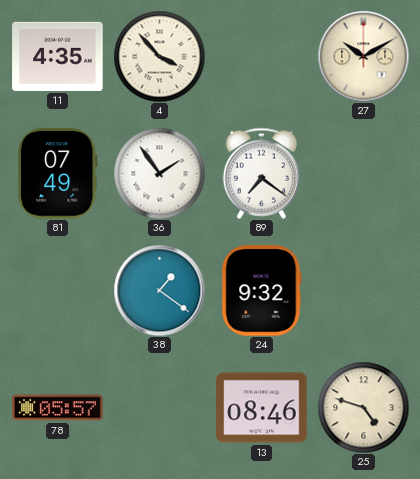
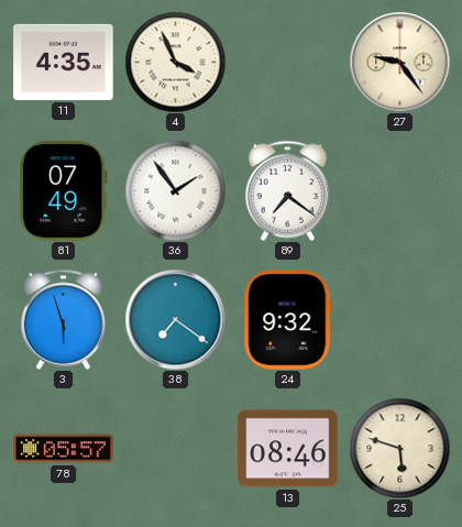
4: 3:53 -> 3:56
27: 10:10 -> 9:24
3: none -> 5:57
38: 1:21 -> 7:21
25: 4:48 -> 5:48
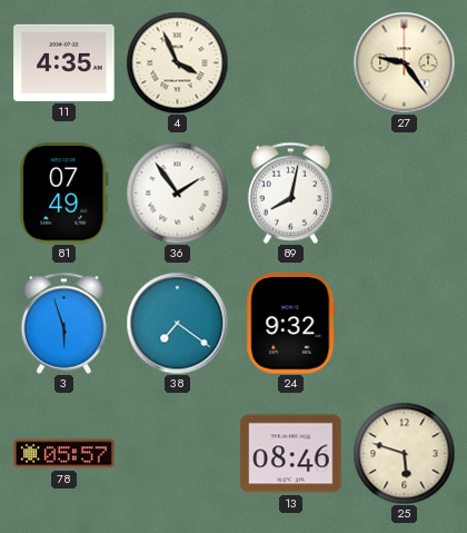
89: 7:21 -> 8:02
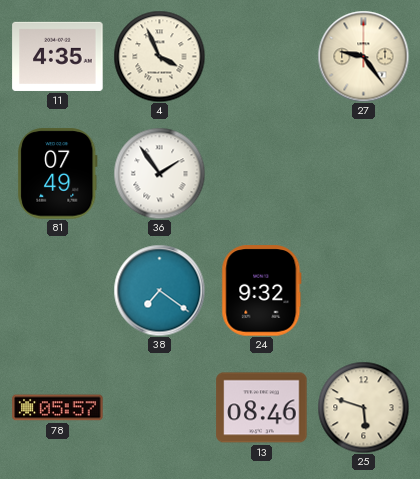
89: 8:02 -> none
3: 5:57 -> none
